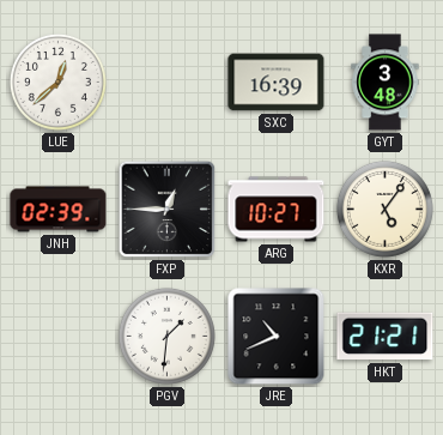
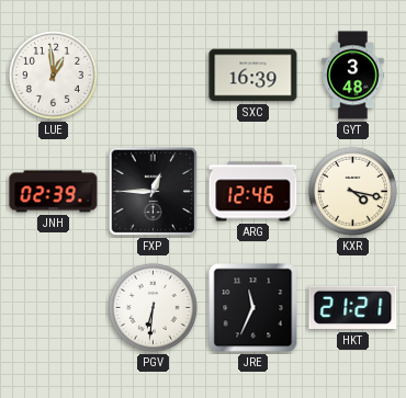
LUE: 12:38 -> 12:59
ARG: 10:27 -> 12:46
KXR: 5:06 -> 4:17
PGV: 1:31 -> 6:31
JRE: 10:41 -> 11:34
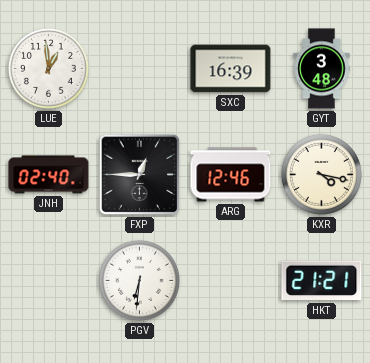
JNH: 02:39 -> 02:40
JRE: 11:34 -> none
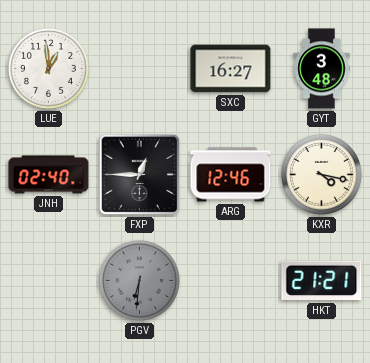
SXC: 16:39 -> 16:27
PGV dial: white -> grey
